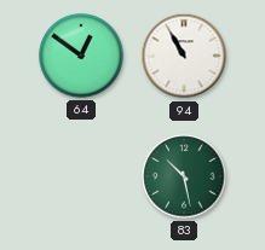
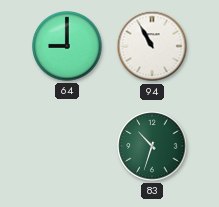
64: 12:51 -> 9:00
83: 10:28 -> 10:33
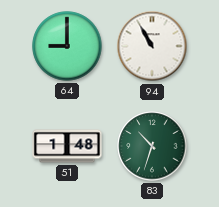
51: none -> 1:48
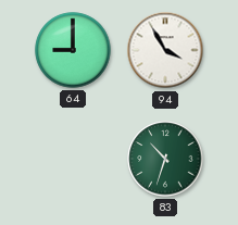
94: 10:55 -> 3:55
51: 1:48 -> none
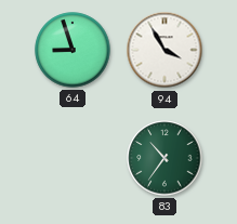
64: 9:00 -> 8:57
83: 10:33 -> 10:36
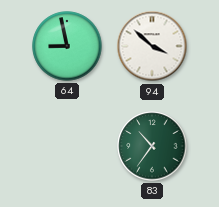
64: 8:57 -> 8:58
94: 3:55 -> 3:52
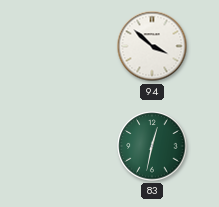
64: 8:58 -> none
83: 10:36 -> 12:32
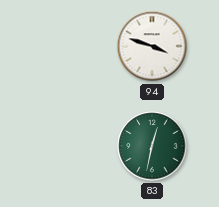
94: 3:52 -> 3:48
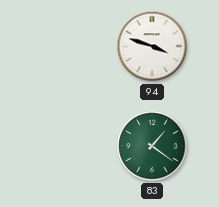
83: 12:32 -> 1:21
